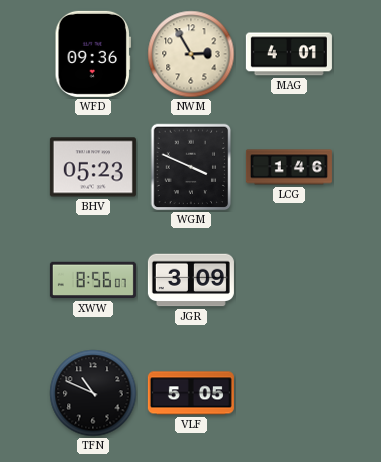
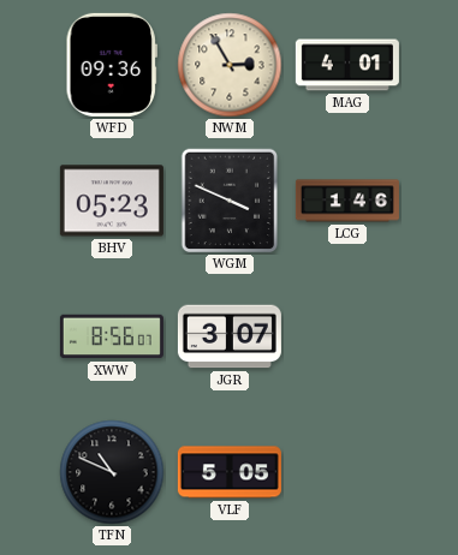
JGR: 3:09 -> 3:07
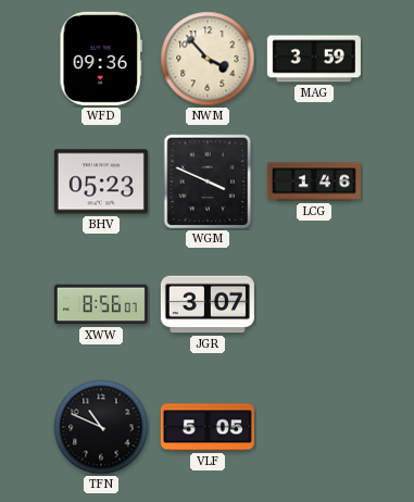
NWM: 2:55 -> 3:53
MAG: 4:01 -> 3:59
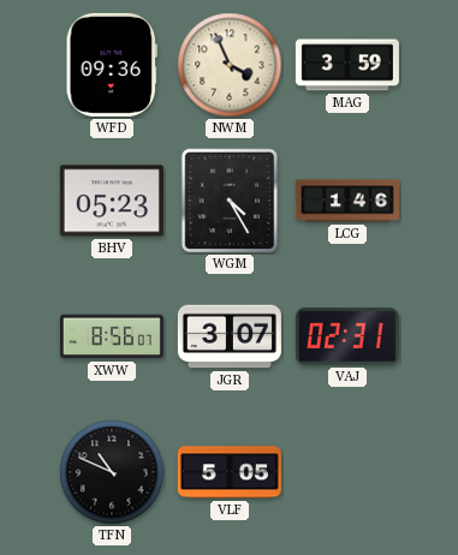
NWM: 3:53 -> 3:56
WGM: 3:49 -> 4:25
VAJ: none -> 02:31
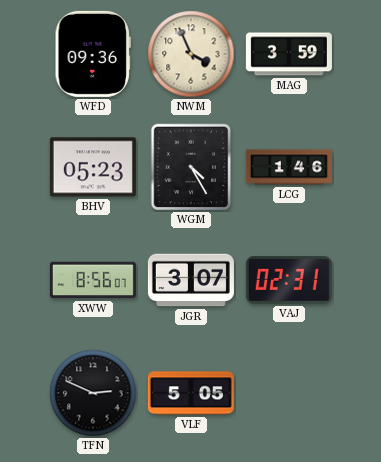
TFN: 10:49 -> 2:49
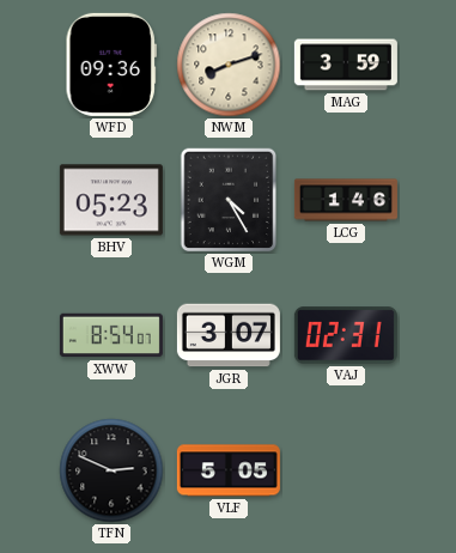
NWM: 3:56 -> 8:12
XWW: 8:56 -> 8:54
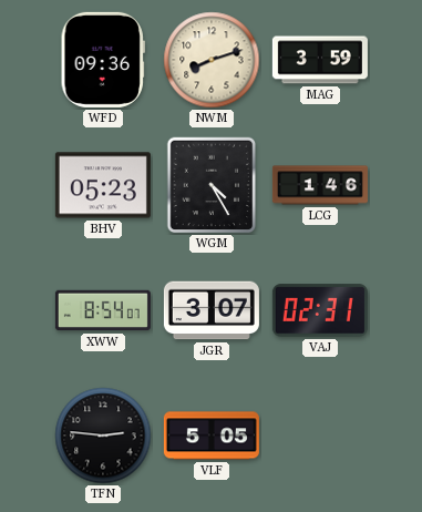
TFN: 2:49 -> 2:46
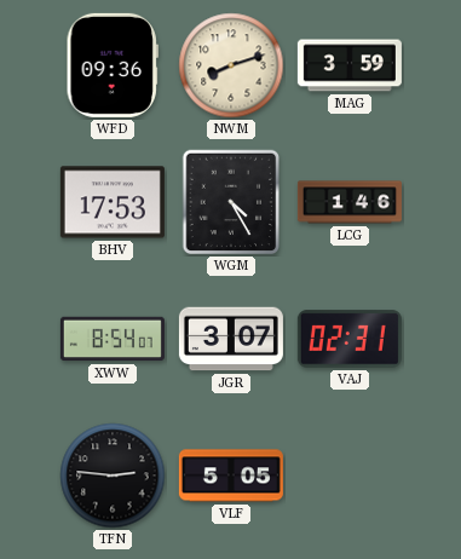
BHV: 05:23 -> 17:53
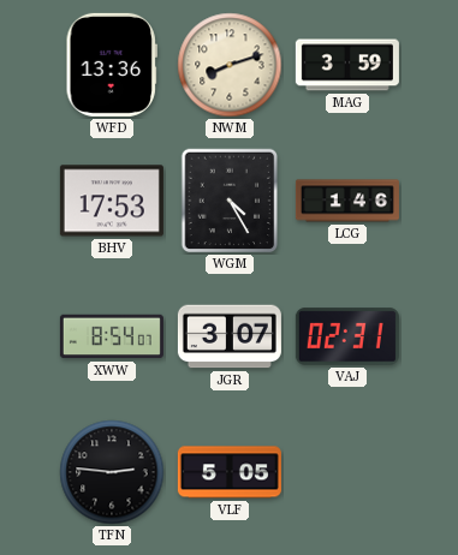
WFD: 09:36 -> 13:36
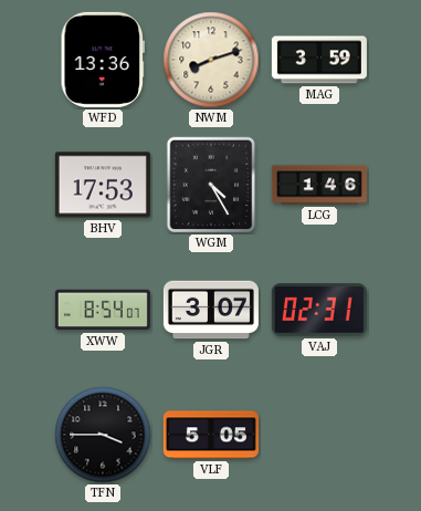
TFN: 2:46 -> 3:45
